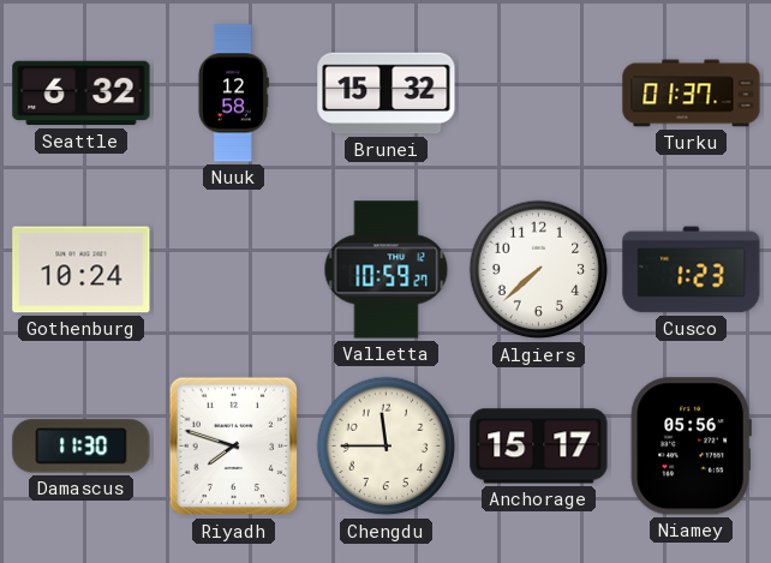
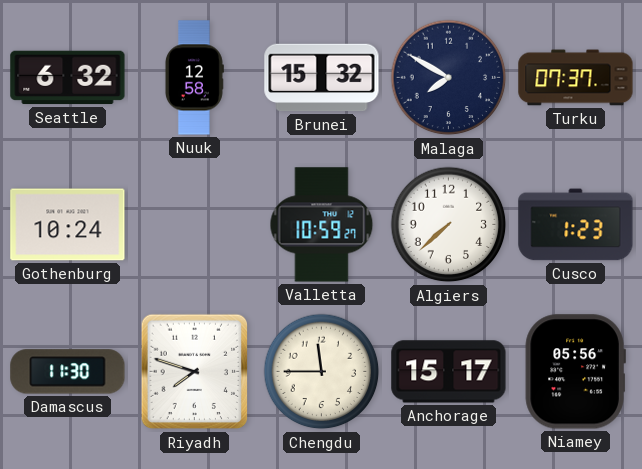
Malaga: none -> 7:50
Turku: 01:37 -> 07:37
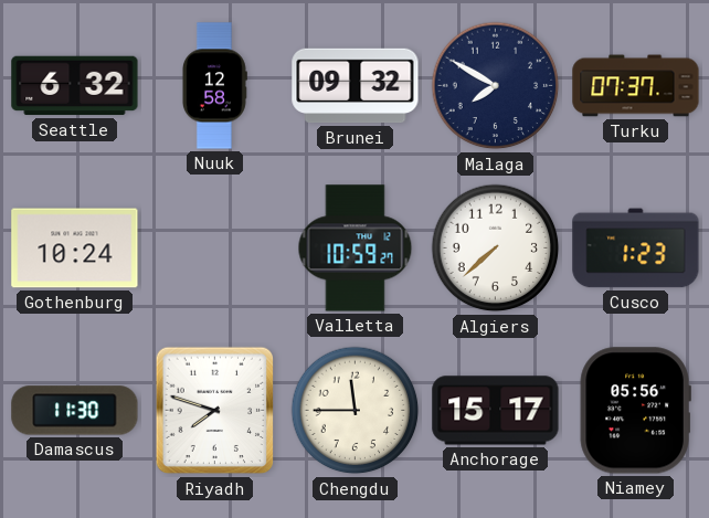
Brunei: 15:32 -> 09:32
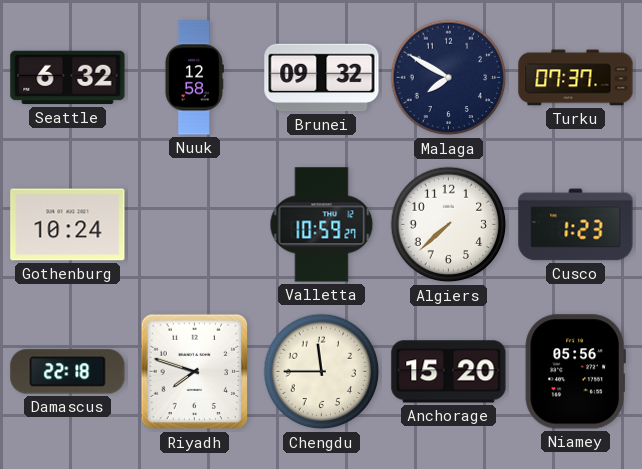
Damascus: 11:30 -> 22:18
Anchorage: 15:17 -> 15:20
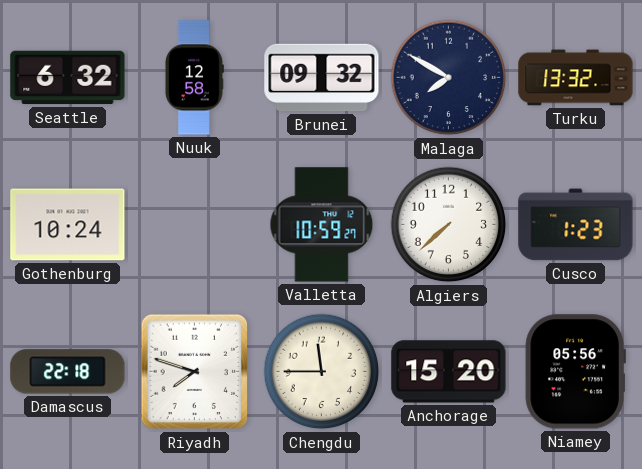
Turku: 07:37 -> 13:32
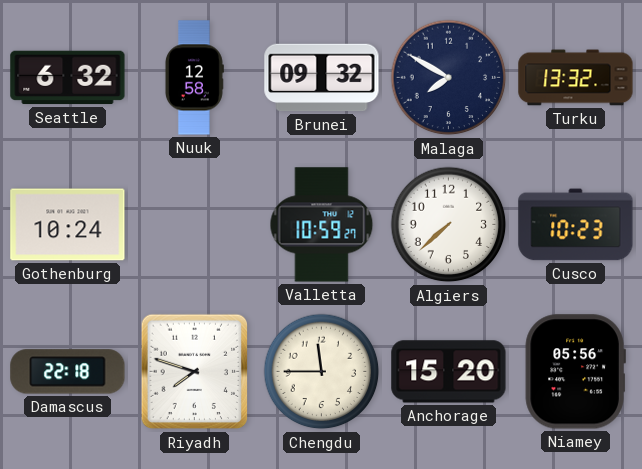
Cusco: 1:23 -> 10:23
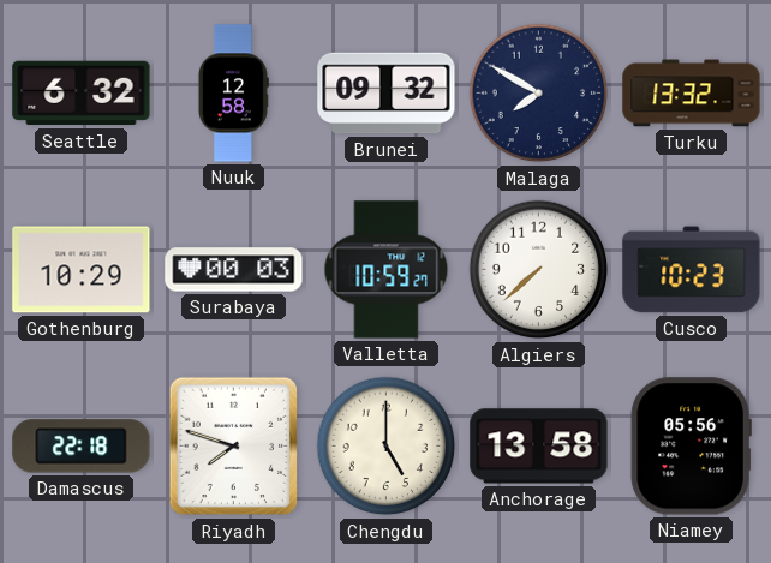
Gothenburg: 10:24 -> 10:29
Surabaya: none -> 00:03
Chengdu: 11:45 -> 5:00
Anchorage: 15:20 -> 13:58
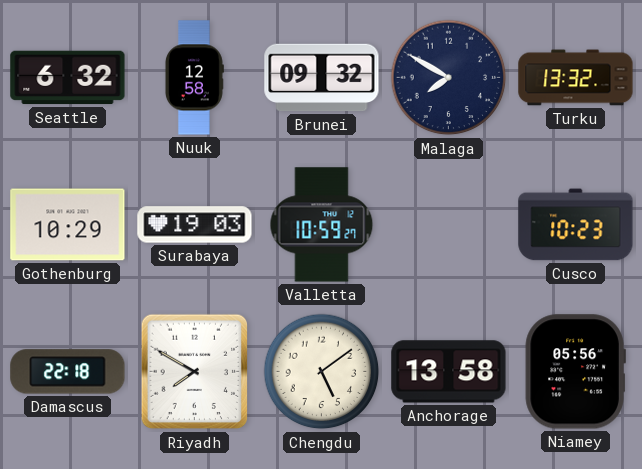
Surabaya: 00:03 -> 19:03
Algiers: 7:38 -> none
Riyadh: 7:48 -> 7:50
Chengdu: 5:00 -> 5:09
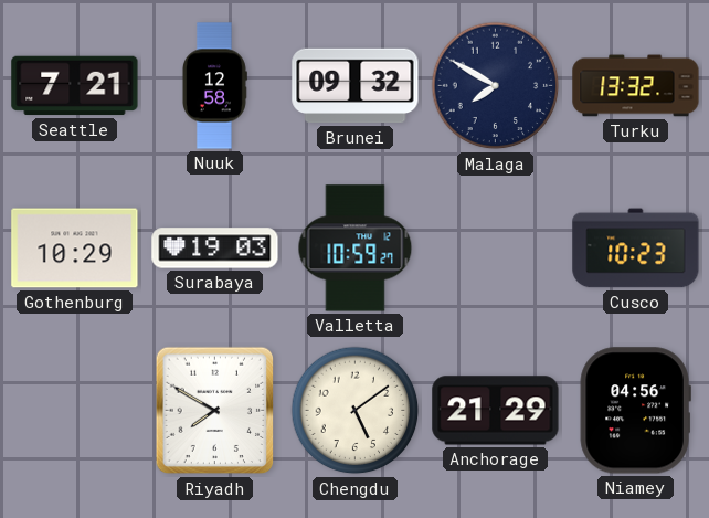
Seattle: 6:32 -> 7:21
Damascus: 22:18 -> none
Anchorage: 13:58 -> 21:29
Niamey: 05:56 -> 04:56
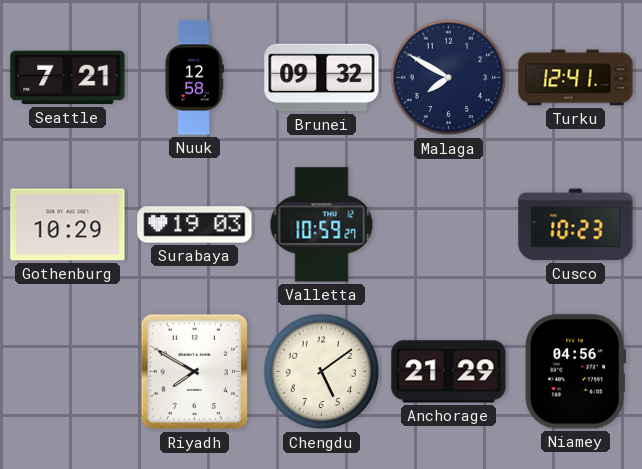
Turku: 13:32 -> 12:41
